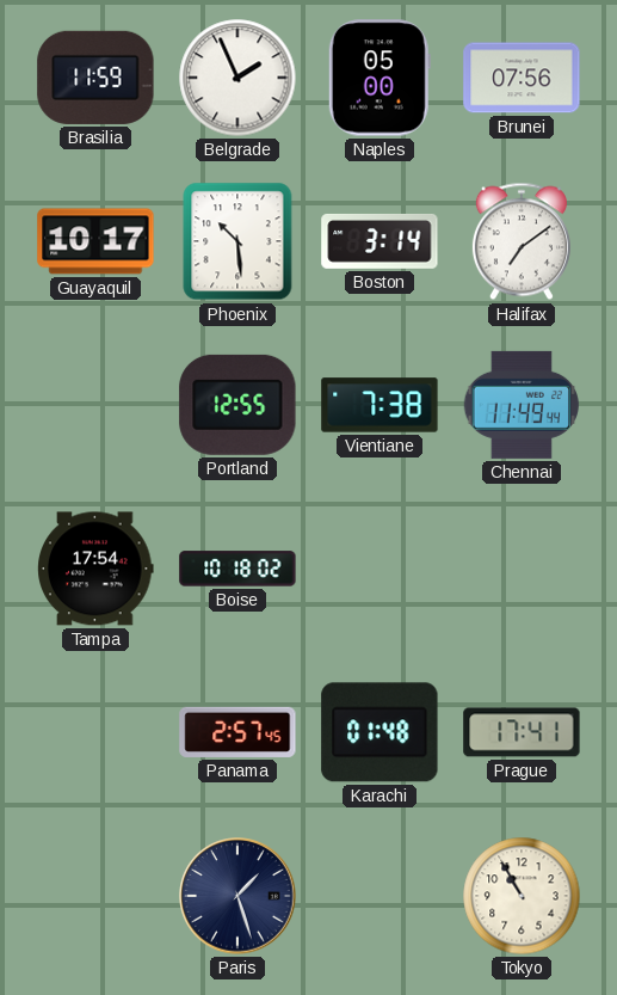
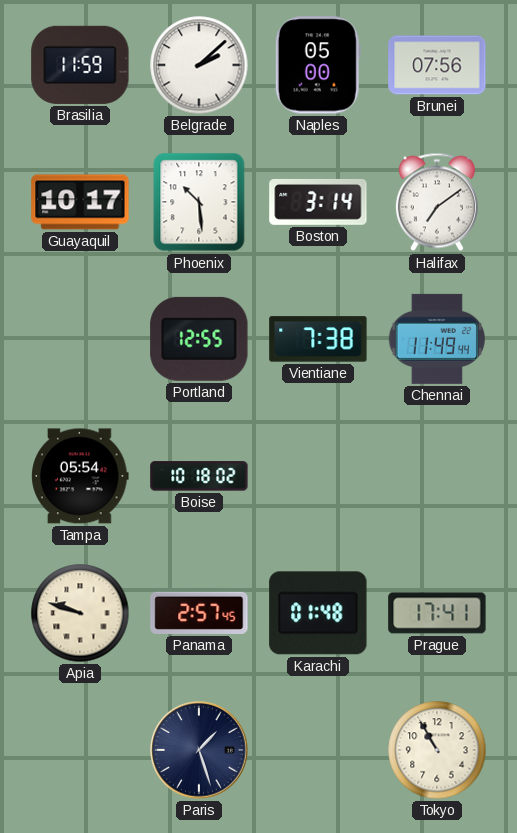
Belgrade: 1:56 -> 2:08
Tampa: 17:54 -> 05:54
Apia: none -> 9:48
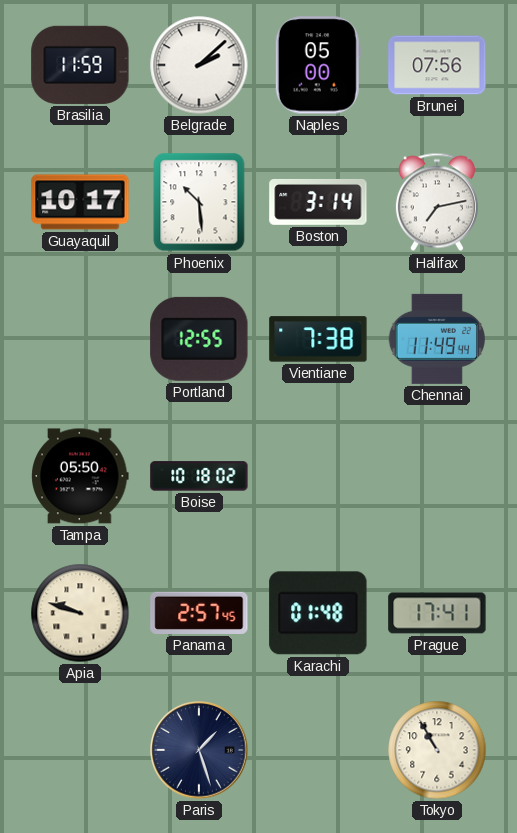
Halifax: 7:09 -> 7:13
Tampa: 05:54 -> 05:50
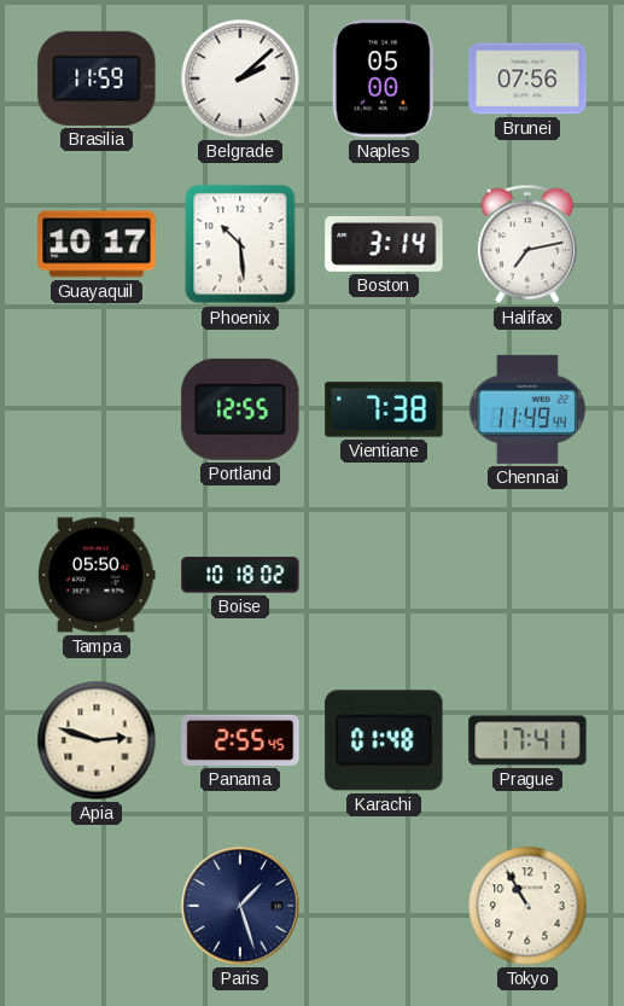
Apia: 9:48 -> 2:48
Panama: 2:57 -> 2:55
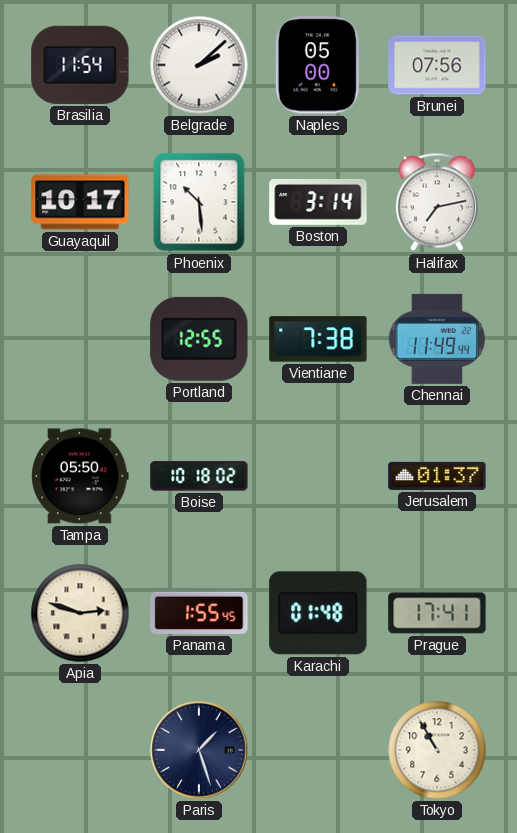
Brasilia: 11:59 -> 11:54
Jerusalem: none -> 01:37
Panama: 2:55 -> 1:55
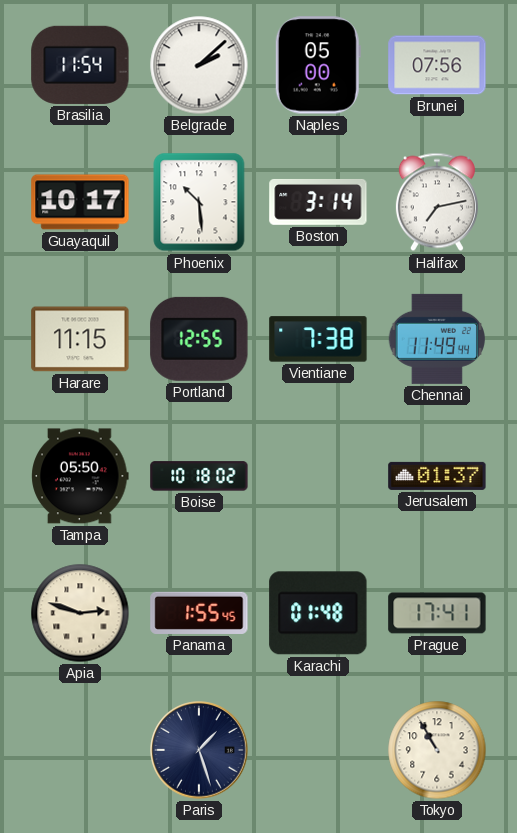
Harare: none -> 11:15
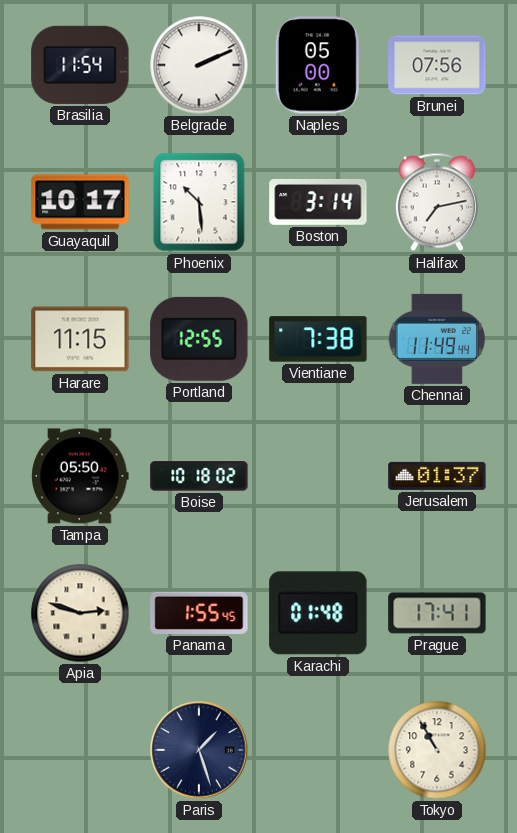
Belgrade: 2:08 -> 2:11
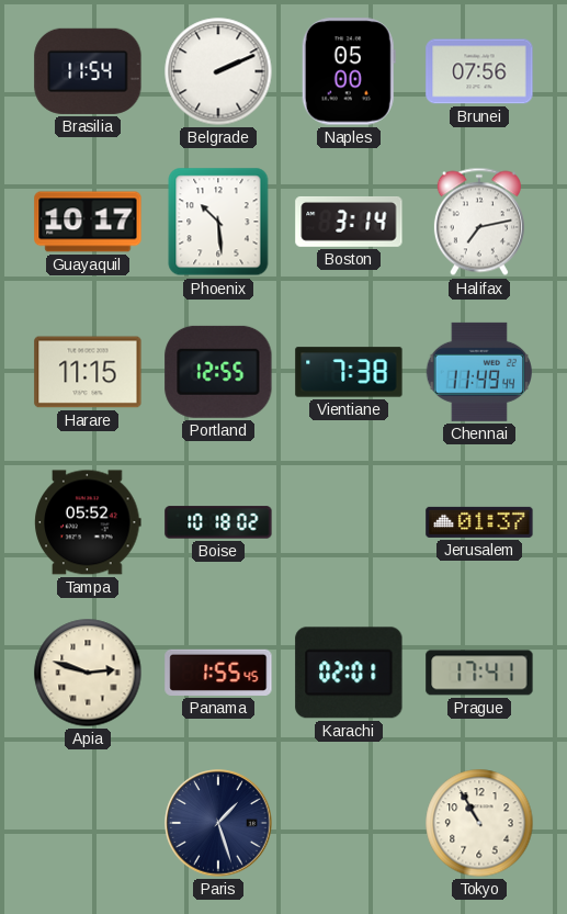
Tampa: 05:50 -> 05:52
Karachi: 01:48 -> 02:01
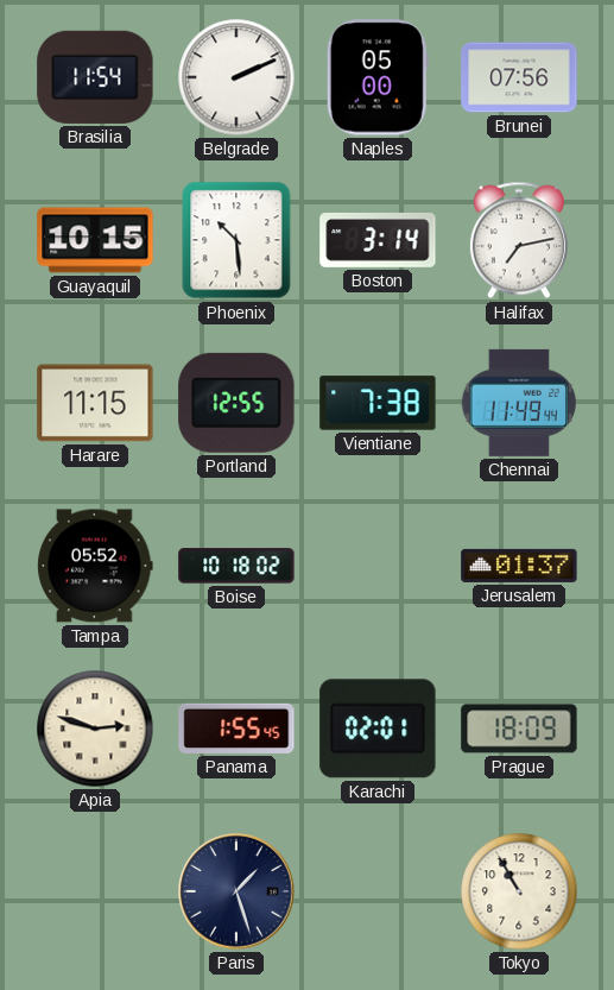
Guayaquil: 10:17 -> 10:15
Prague: 17:41 -> 18:09
